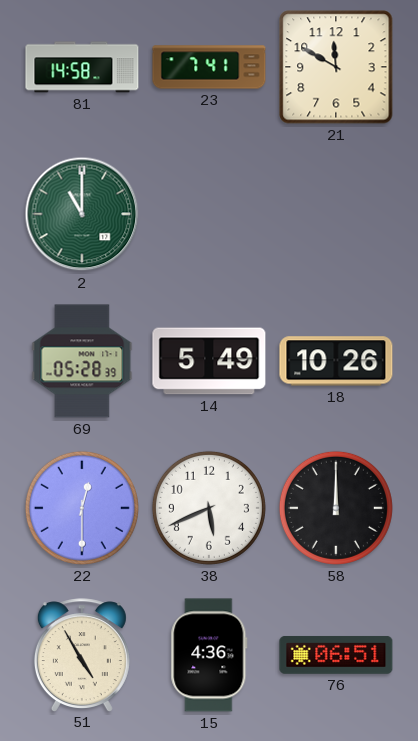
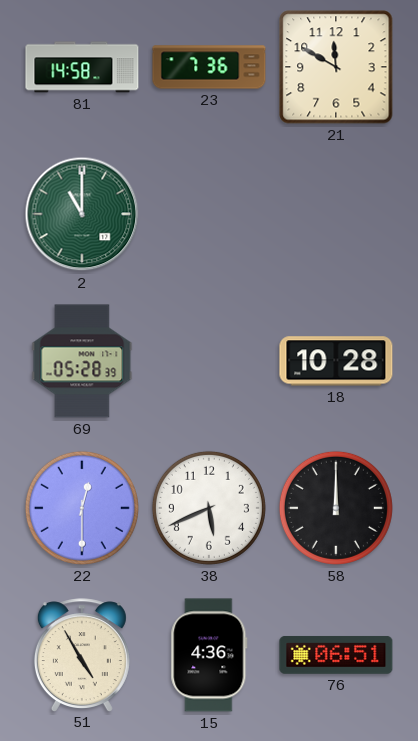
23: 7:41 -> 7:36
14: 5:49 -> none
18: 10:26 -> 10:28
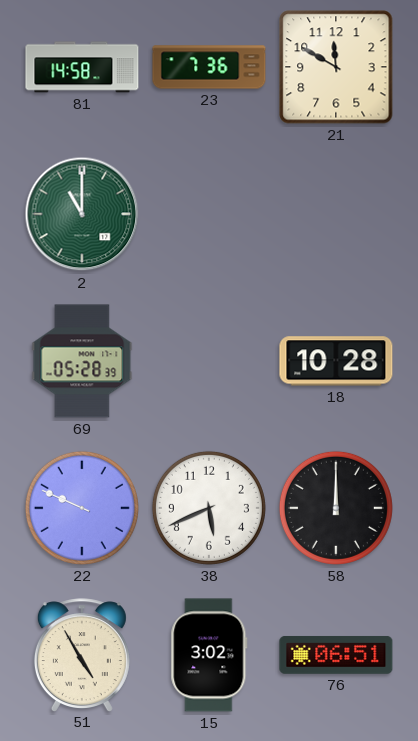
22: 12:30 -> 9:49
15: 4:36 -> 3:02
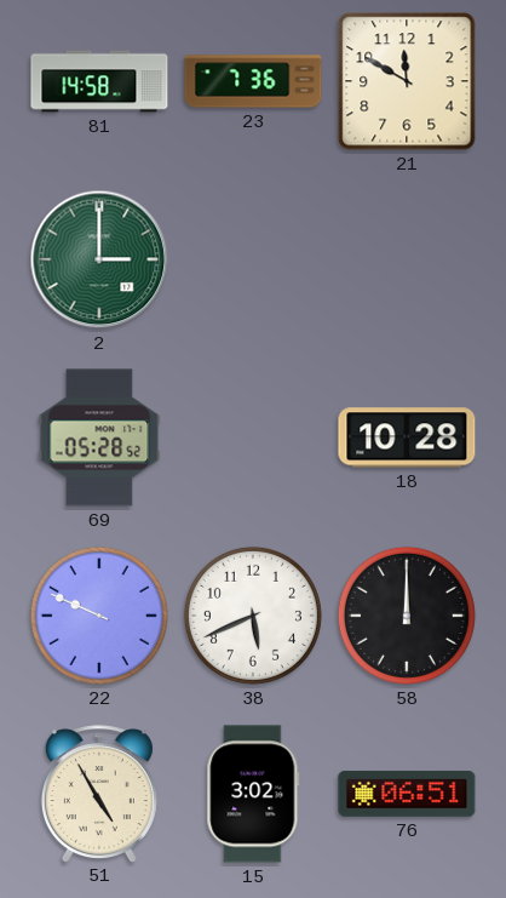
2: 11:00 -> 3:00
69: 05:28:39 -> 05:28:52
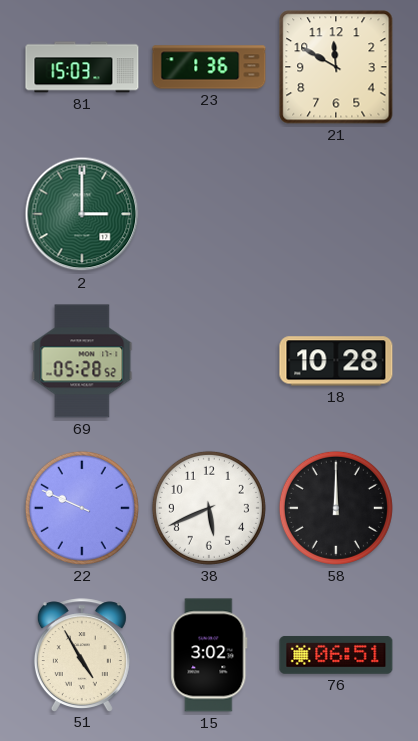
81: 14:58 -> 15:03
23: 7:36 -> 1:36
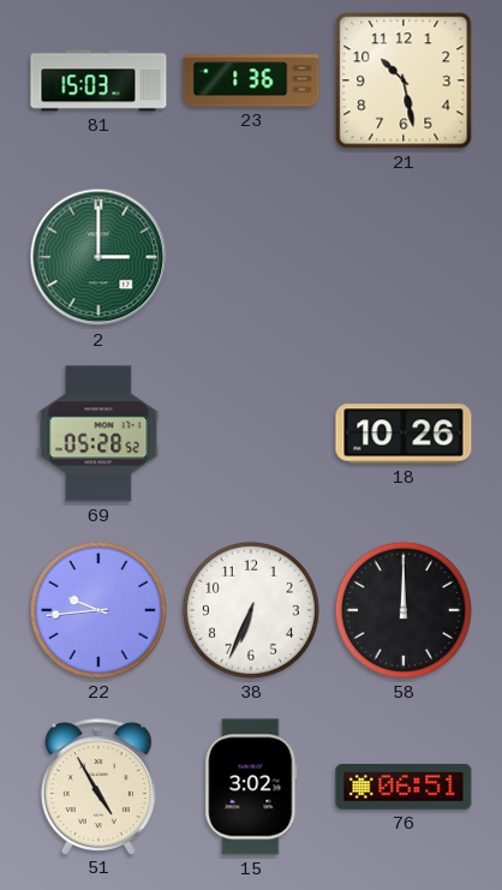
21: 11:50 -> 10:28
18: 10:28 -> 10:26
22: 9:49 -> 9:44
38: 5:41 -> 6:34
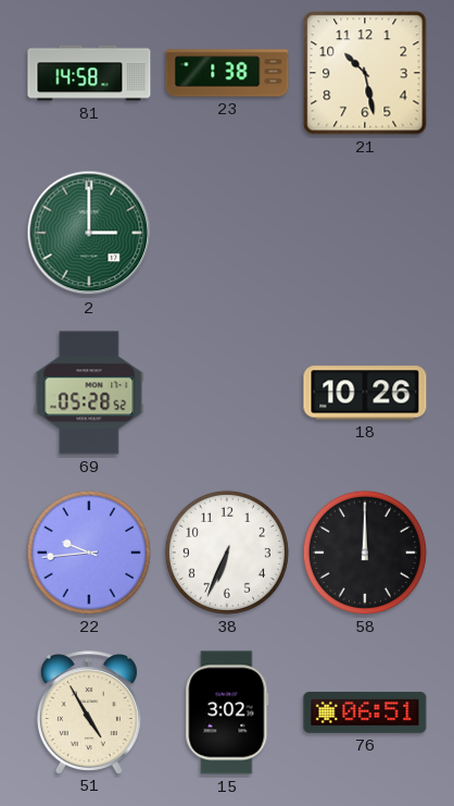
81: 15:03 -> 14:58
23: 1:36 -> 1:38
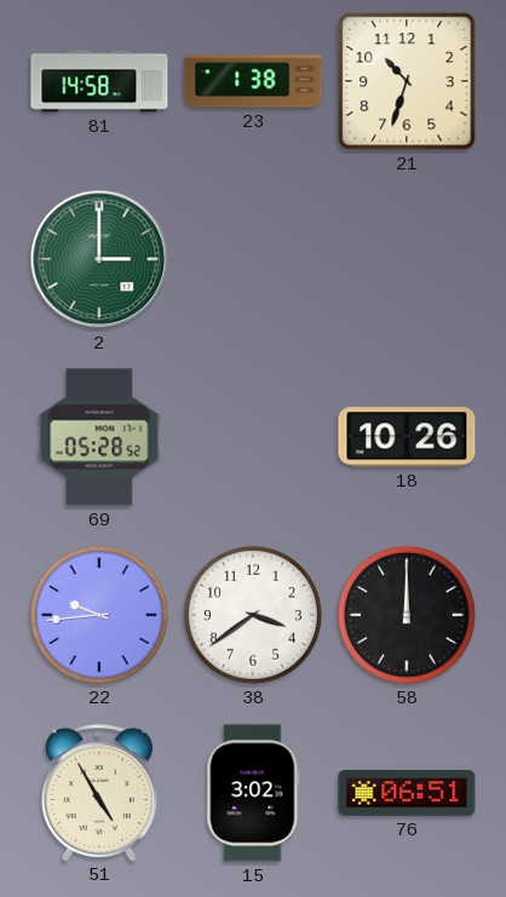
21: 10:28 -> 10:33
38: 6:34 -> 3:39
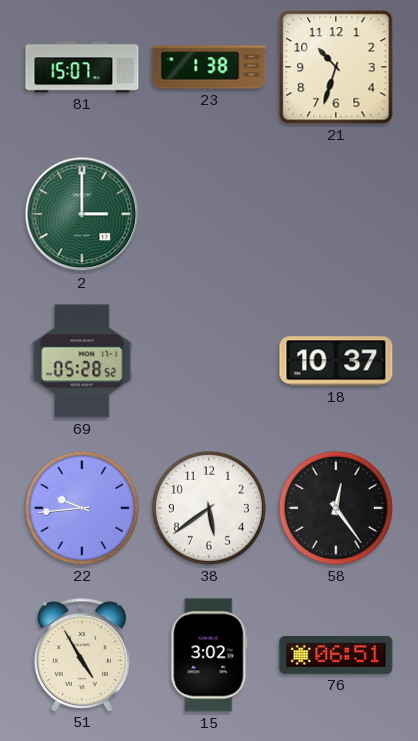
81: 14:58 -> 15:07
18: 10:26 -> 10:37
38: 3:39 -> 5:39
58: 12:00 -> 12:24
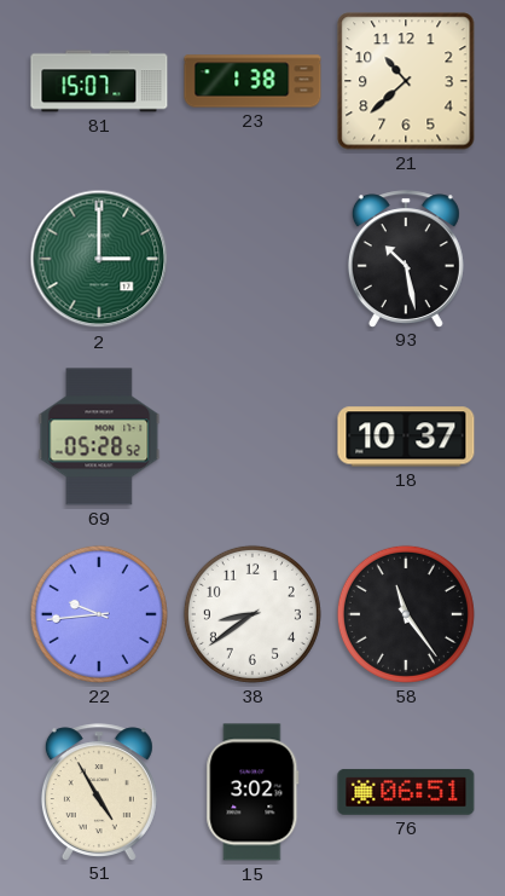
21: 10:33 -> 10:38
93: none -> 10:28
38: 5:39 -> 8:39
58: 12:24 -> 11:24
